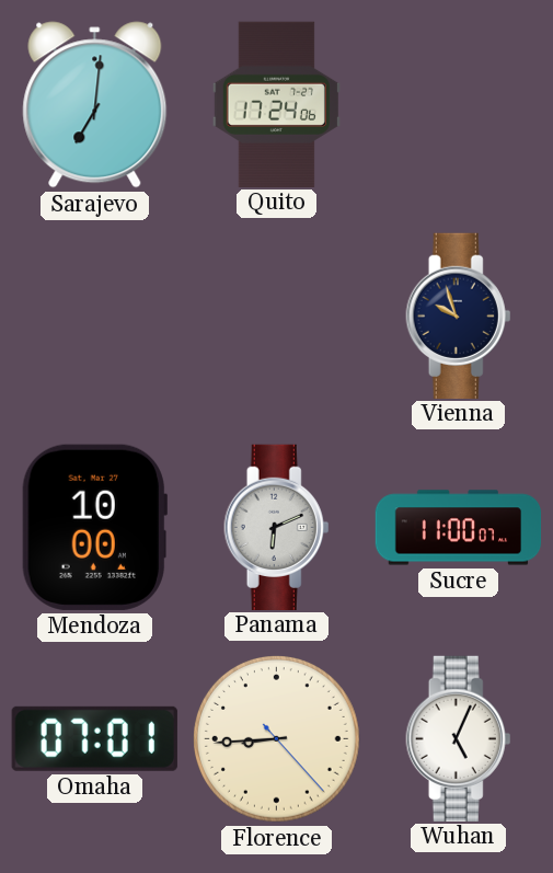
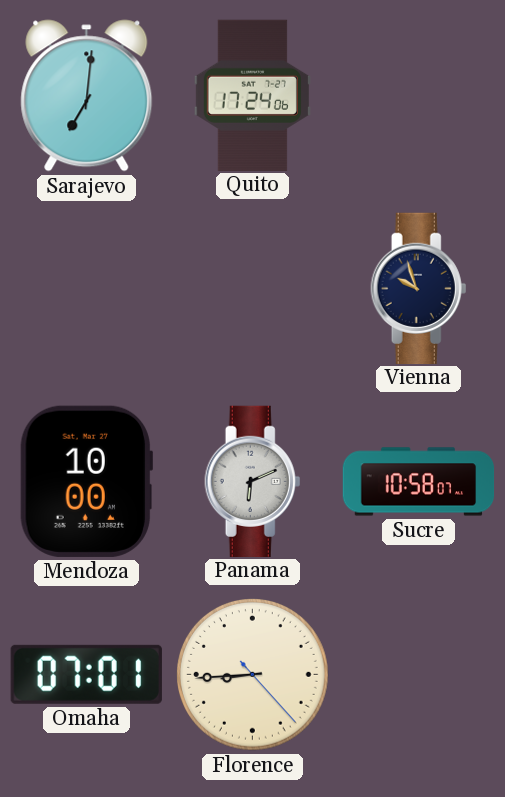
Sucre: 11:00 -> 10:58
Wuhan: 5:04 -> none
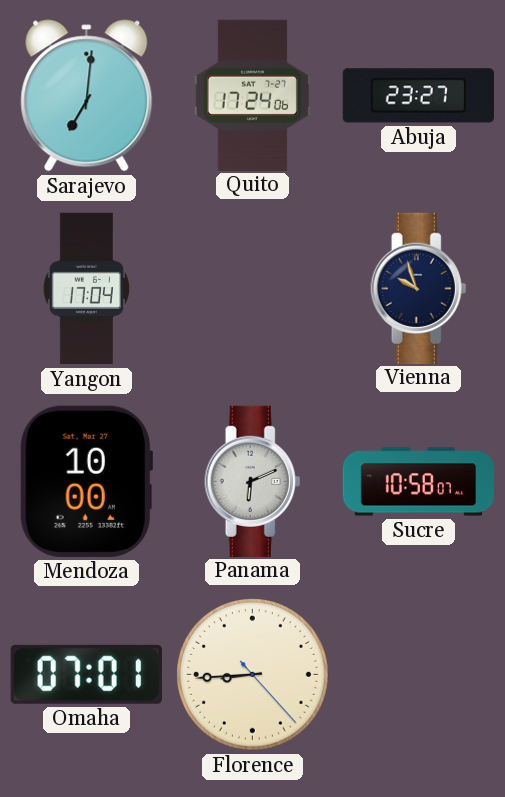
Abuja: none -> 23:27
Yangon: none -> 17:04
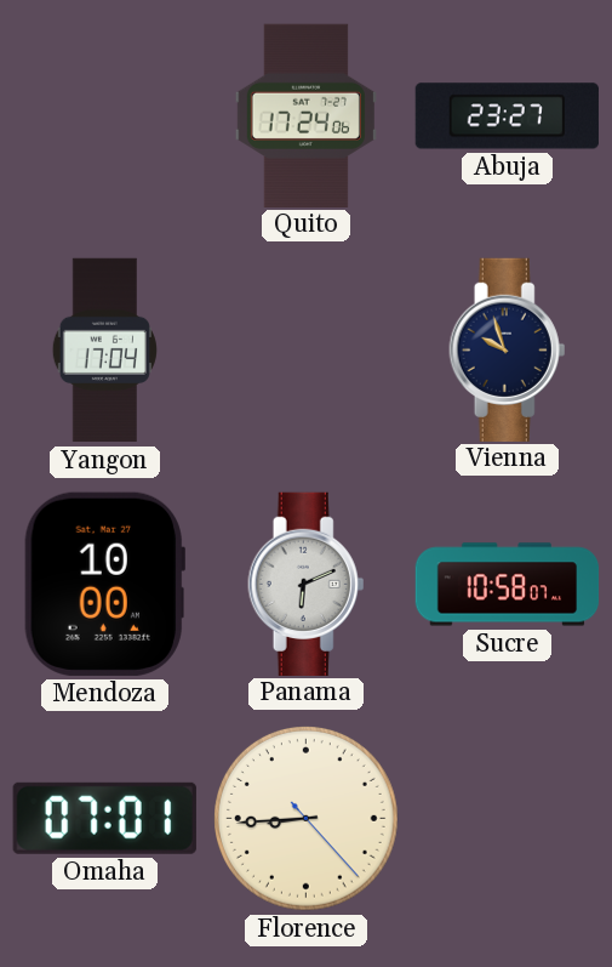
Sarajevo: 7:01 -> none
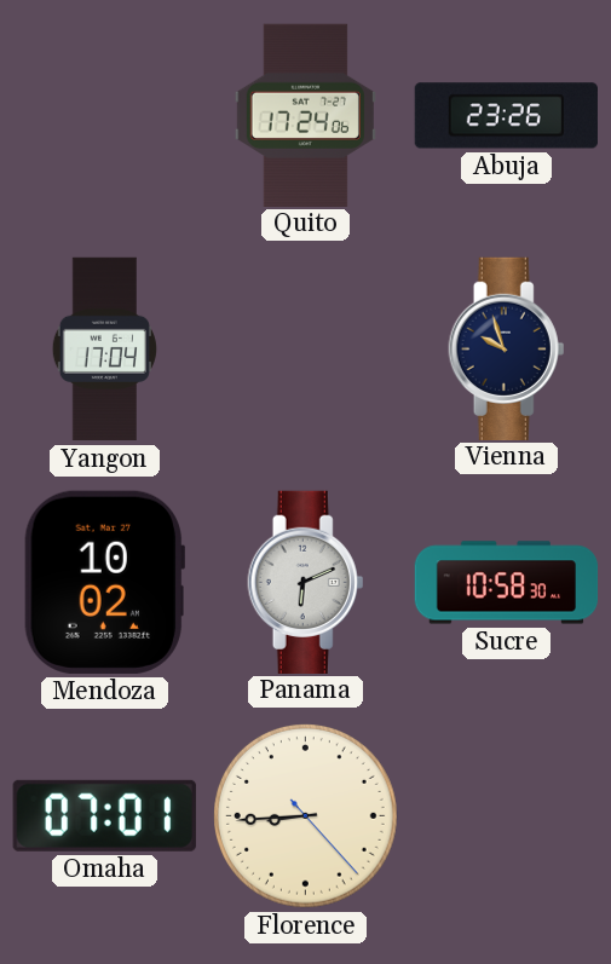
Abuja: 23:27 -> 23:26
Mendoza: 10:00 -> 10:02
Sucre: 10:58:07 -> 10:58:30
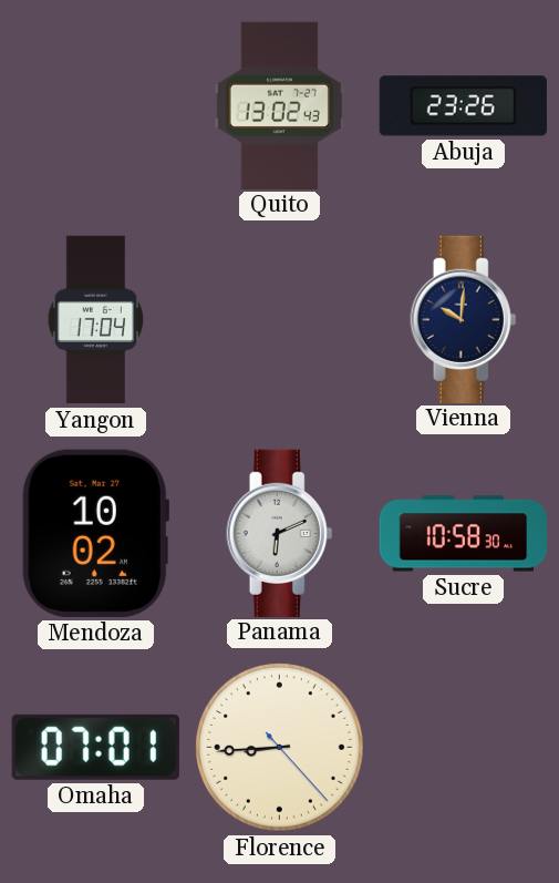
Quito: 17:24 -> 13:02
Vienna: 9:57 -> 10:01
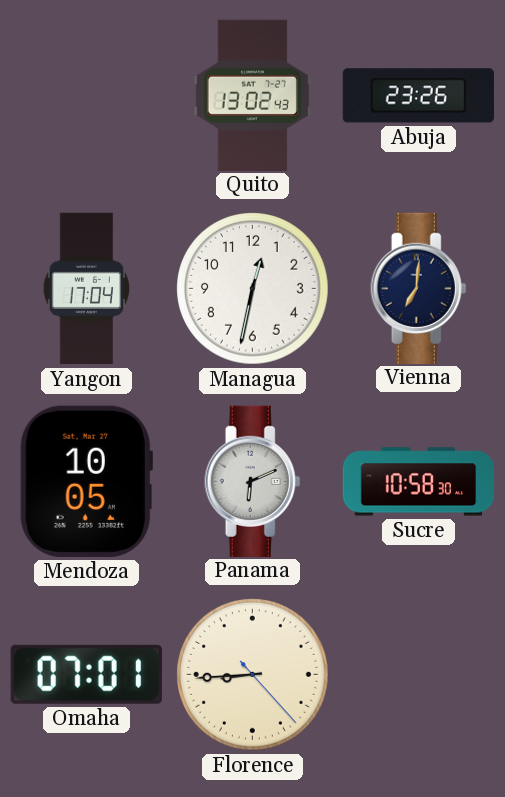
Managua: none -> 12:32
Vienna: 10:01 -> 7:01
Mendoza: 10:02 -> 10:05
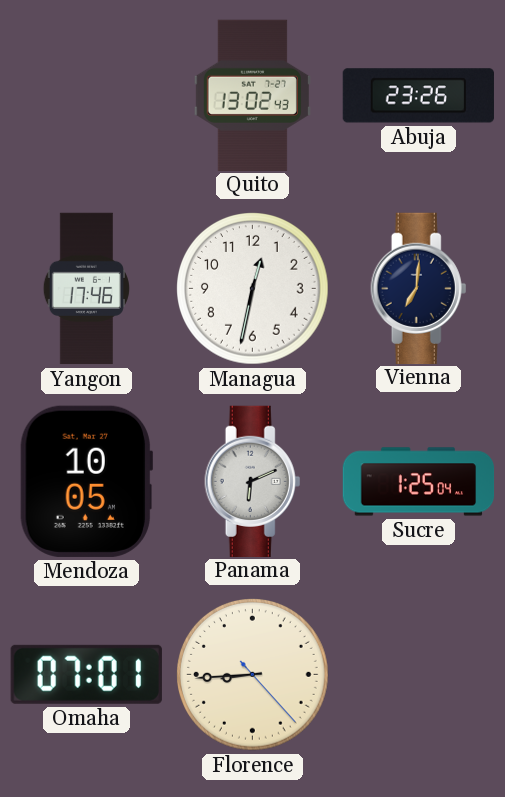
Yangon: 17:04 -> 17:46
Sucre: 10:58 -> 1:25
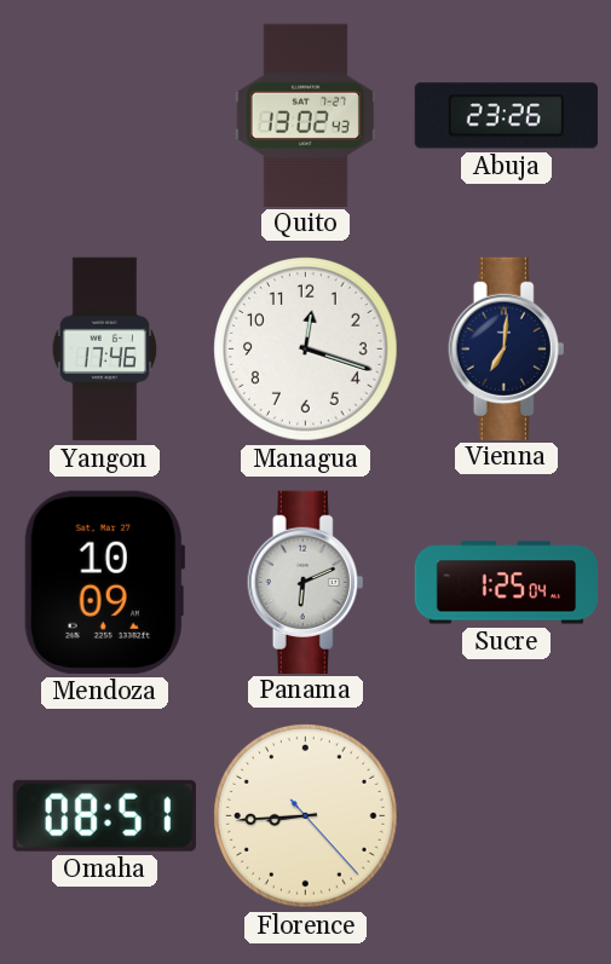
Managua: 12:32 -> 12:18
Mendoza: 10:05 -> 10:09
Omaha: 07:01 -> 08:51
